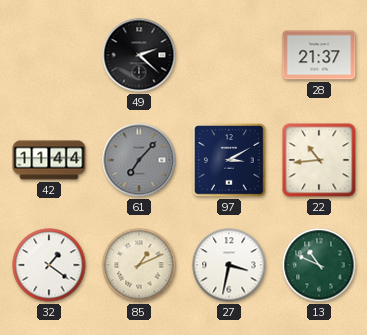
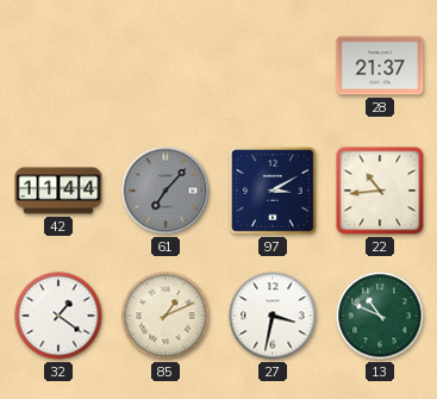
49: 2:22 -> none
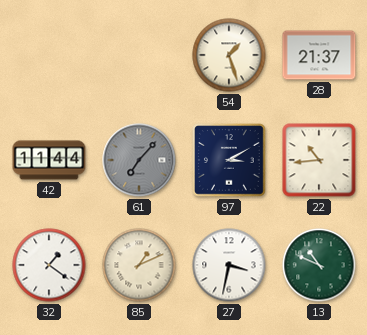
54: none -> 1:27
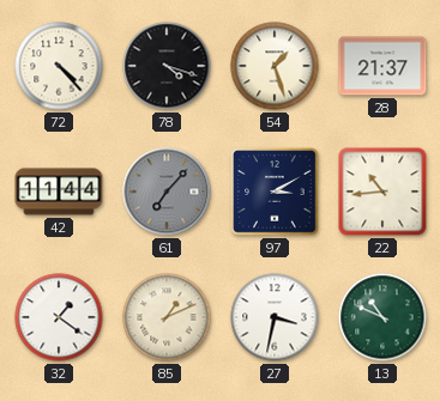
72: none -> 4:23
78: none -> 4:18
